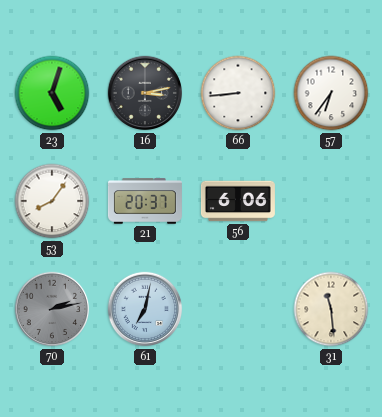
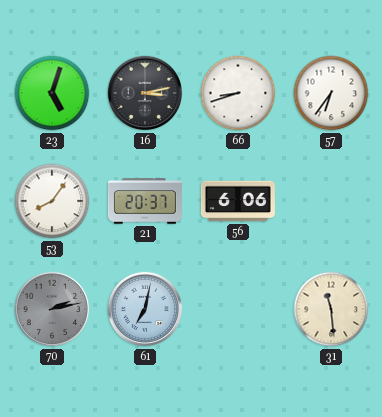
66: 8:44 -> 8:42
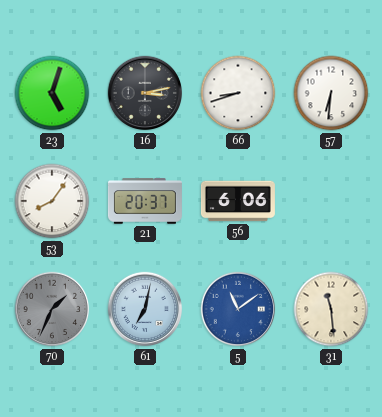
57: 6:36 -> 6:31
70: 2:13 -> 1:34
5: none -> 11:09
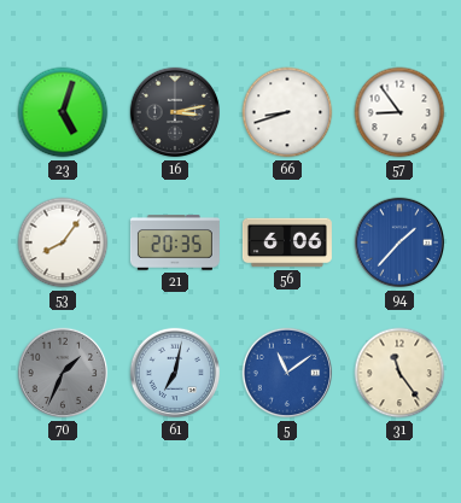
57: 6:31 -> 8:54
21: 20:37 -> 20:35
94: none -> 1:37
31: 11:29 -> 11:24
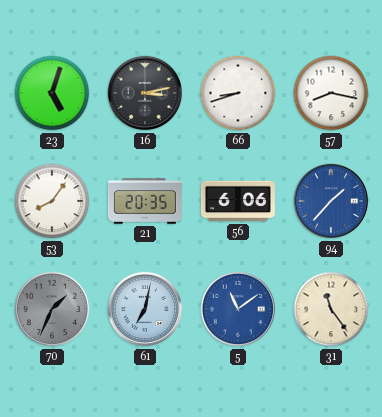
57: 8:54 -> 8:17
